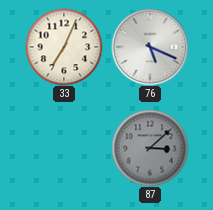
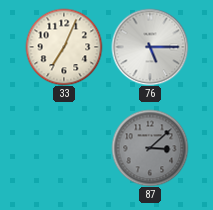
76: 5:19 -> 5:15
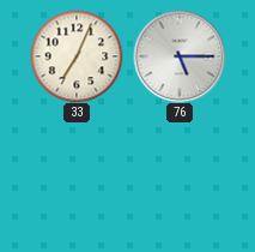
87: 3:08 -> none
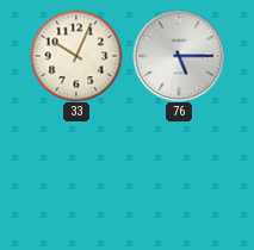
33: 7:04 -> 10:04
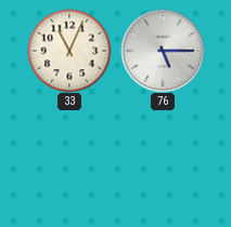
33: 10:04 -> 11:04
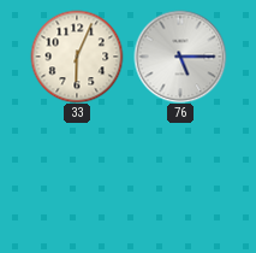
33: 11:04 -> 6:04
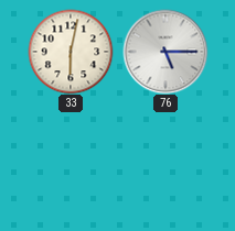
33: 6:04 -> 6:02
